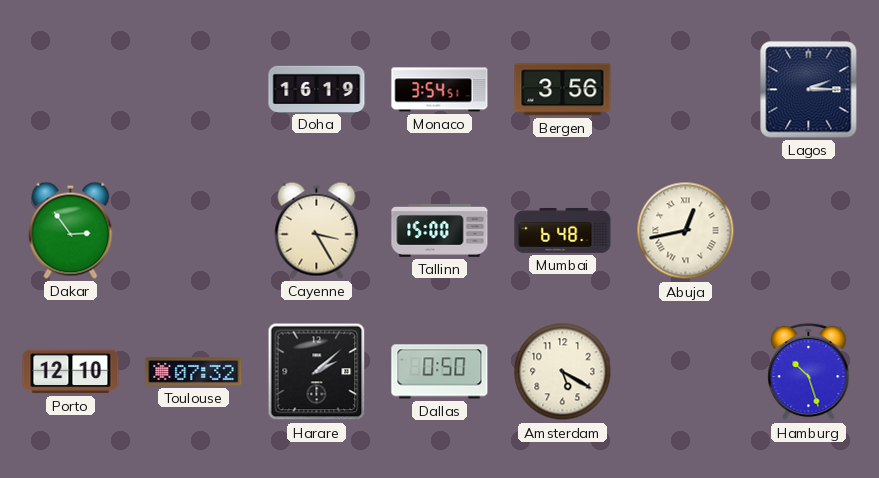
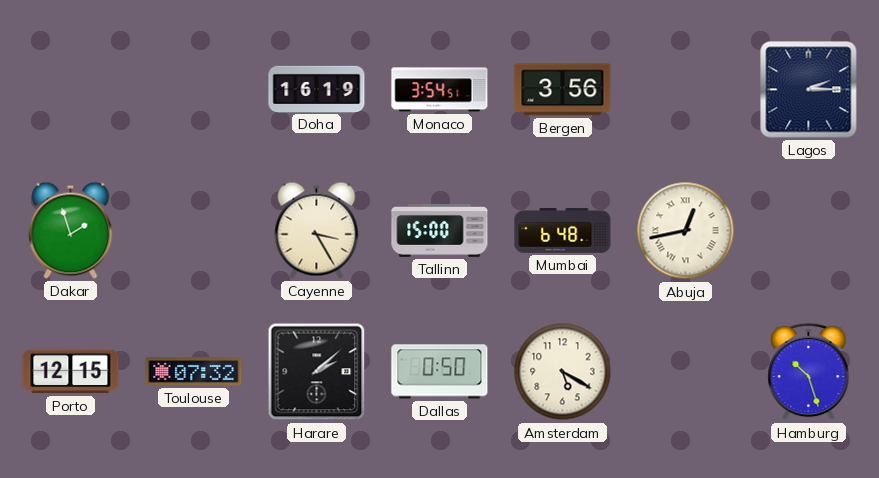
Dakar: 2:54 -> 1:57
Porto: 12:10 -> 12:15
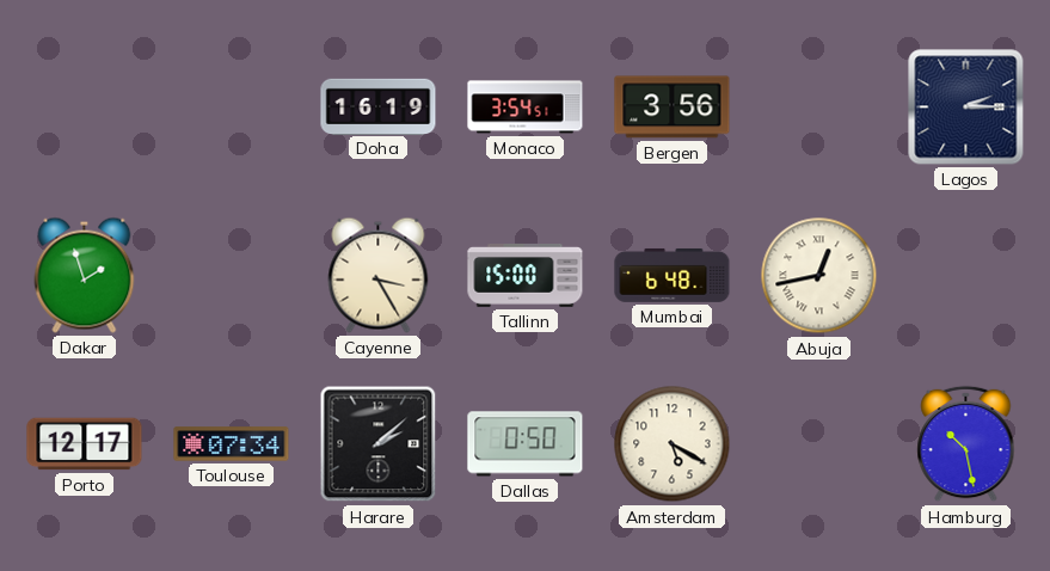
Porto: 12:15 -> 12:17
Toulouse: 07:32 -> 07:34
Hamburg: 10:27 -> 10:28
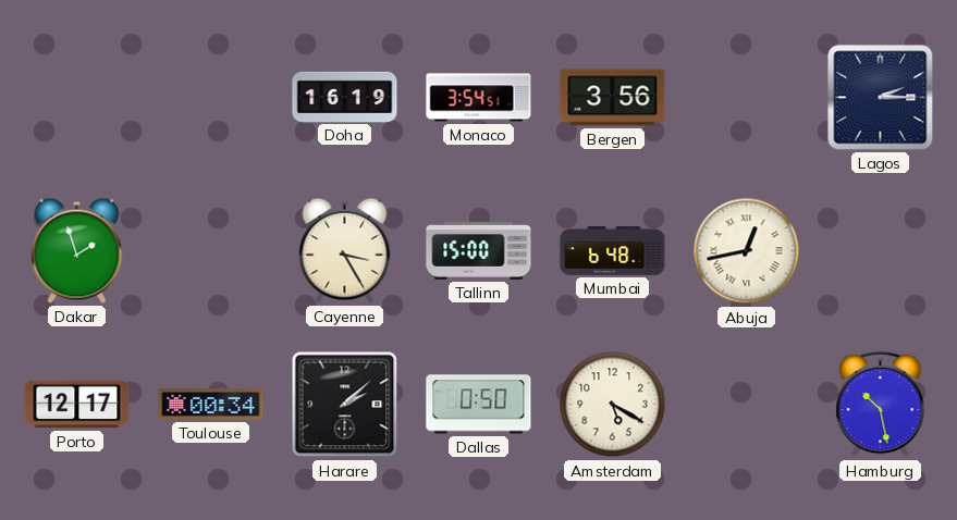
Toulouse: 07:34 -> 00:34
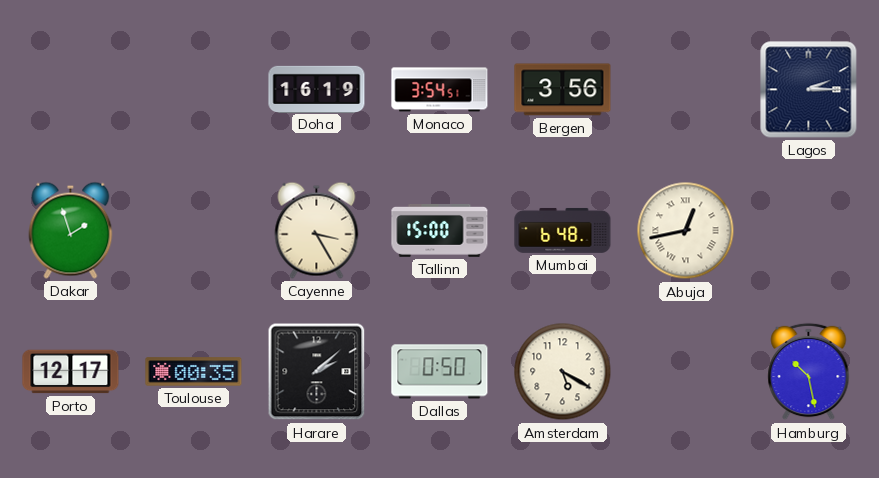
Toulouse: 00:34 -> 00:35
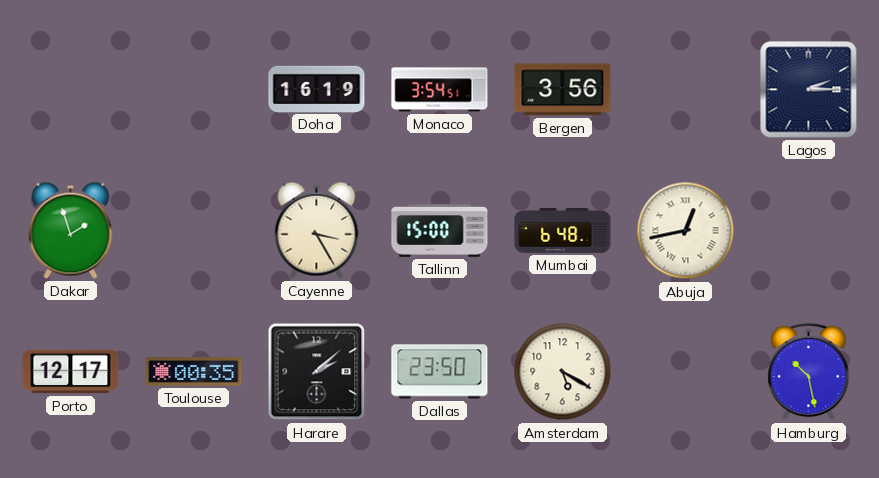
Dallas: 0:50 -> 23:50
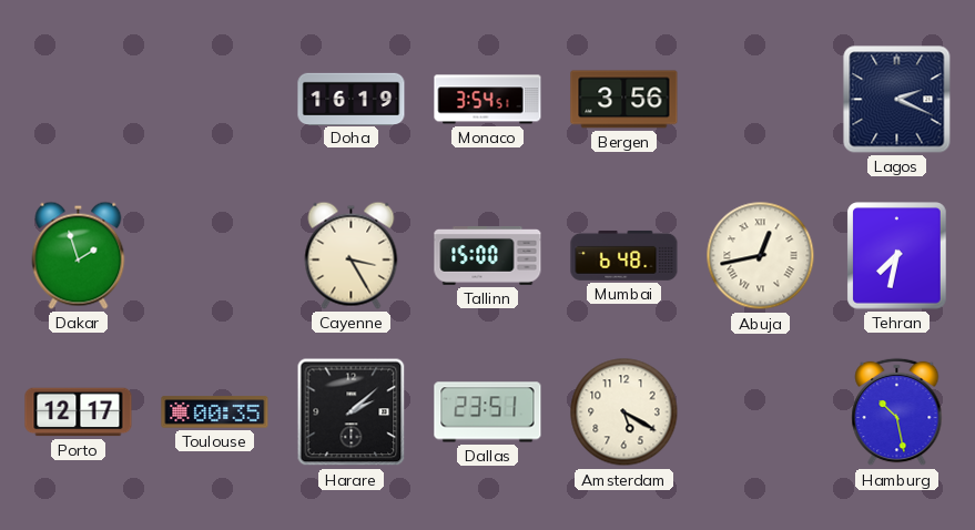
Lagos: 2:15 -> 2:19
Tehran: none -> 7:32
Dallas: 23:50 -> 23:51
